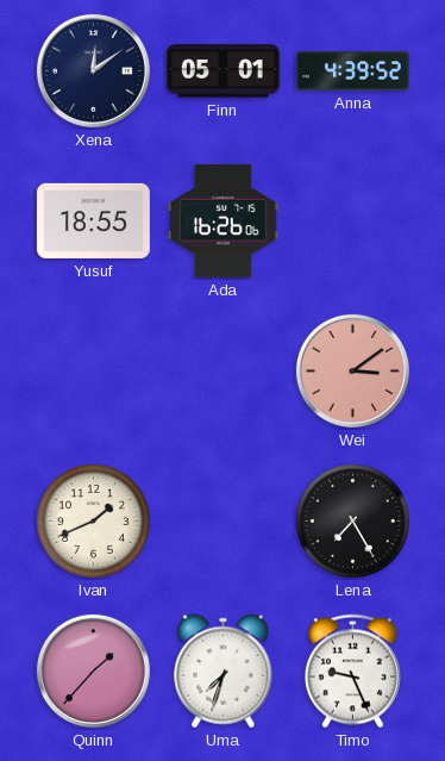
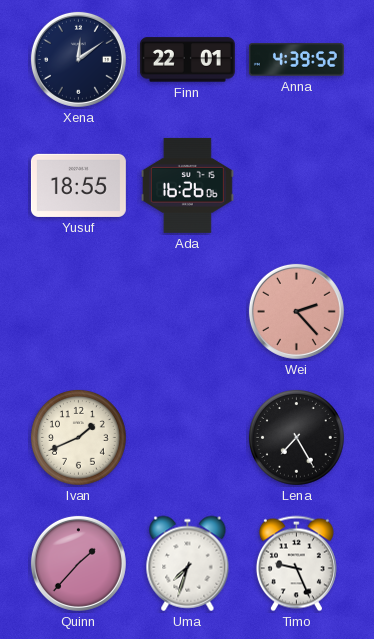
Finn: 05:01 -> 22:01
Wei: 3:09 -> 2:23
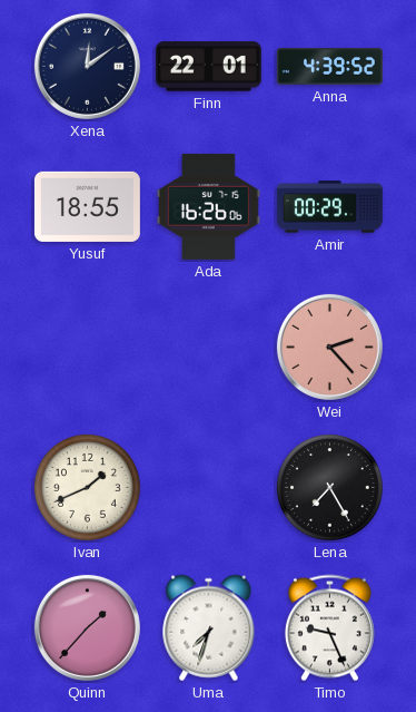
Amir: none -> 00:29
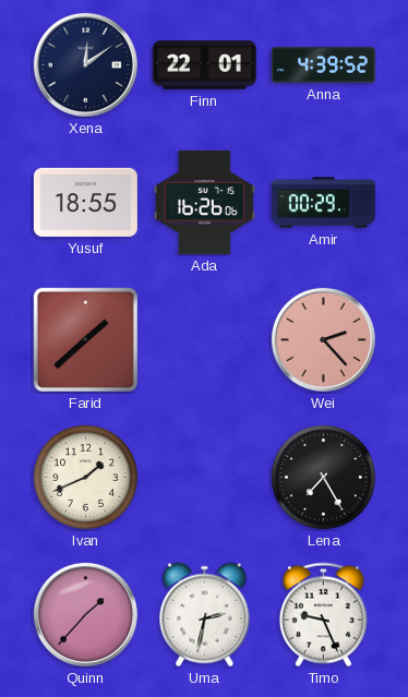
Farid: none -> 1:38
Uma: 7:33 -> 2:32
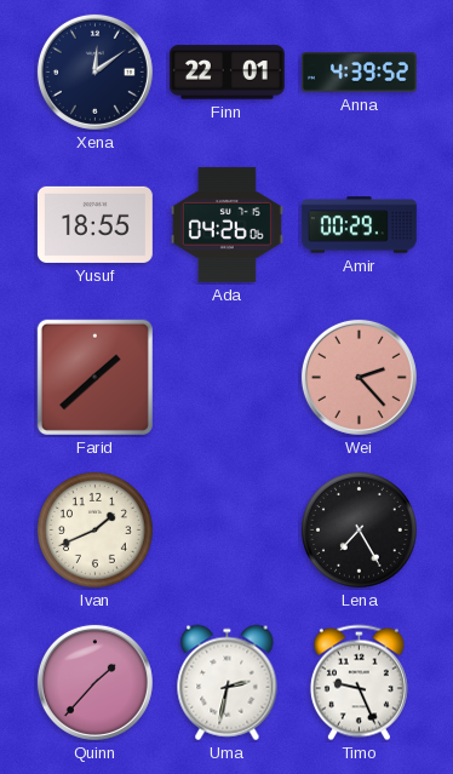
Ada: 16:26 -> 04:26
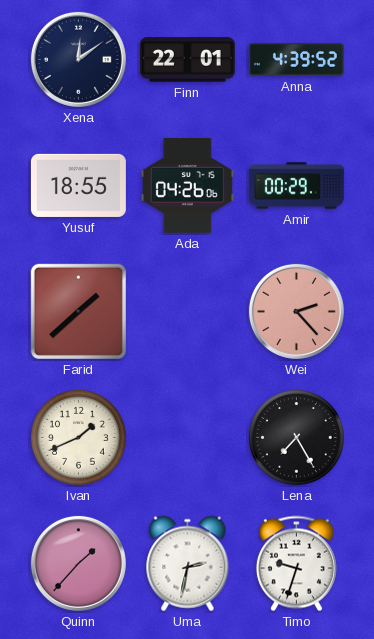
Timo: 9:26 -> 9:33
